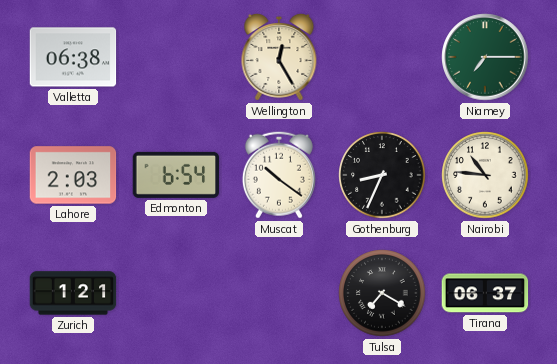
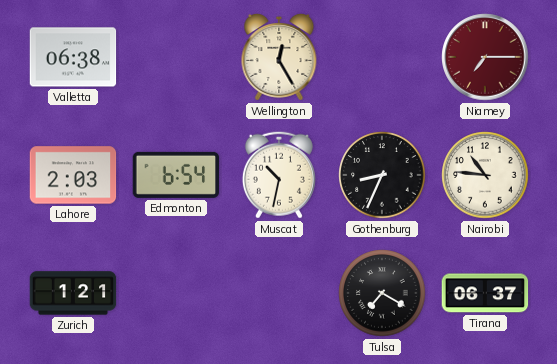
Niamey dial: green -> burgundy
Muscat: 10:21 -> 10:32
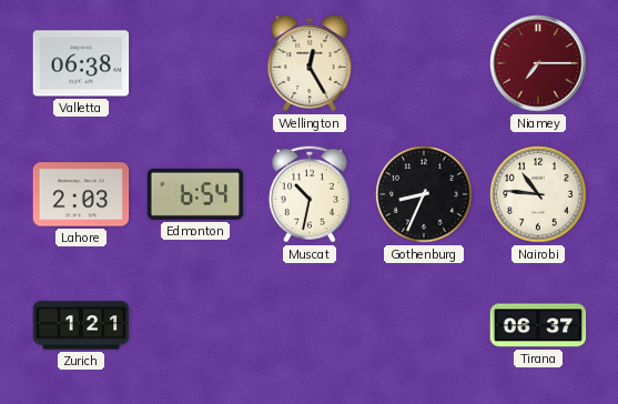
Tulsa: 7:20 -> none
